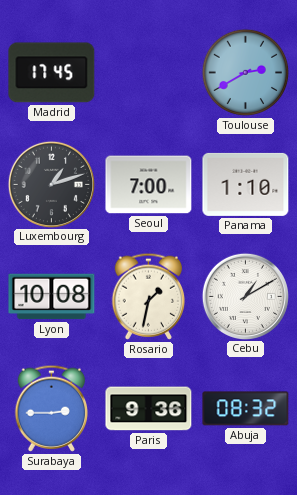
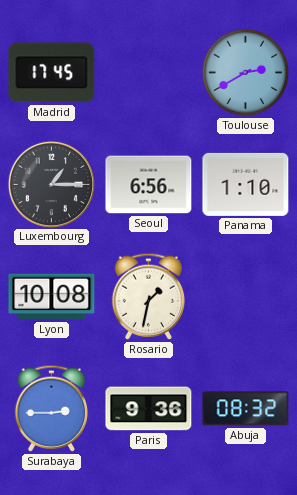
Luxembourg: 1:12 -> 1:15
Seoul: 7:00 -> 6:56
Cebu: 1:10 -> none
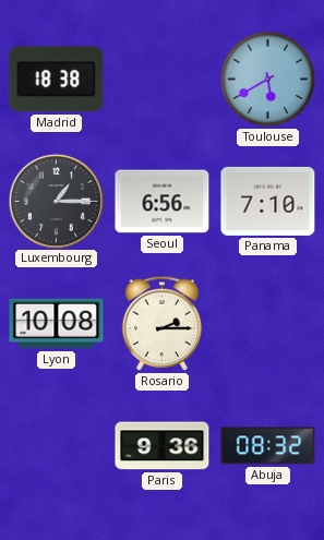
Madrid: 17:45 -> 18:38
Toulouse: 2:40 -> 5:40
Panama: 1:10 -> 7:10
Rosario: 1:32 -> 2:15
Surabaya: 2:45 -> none
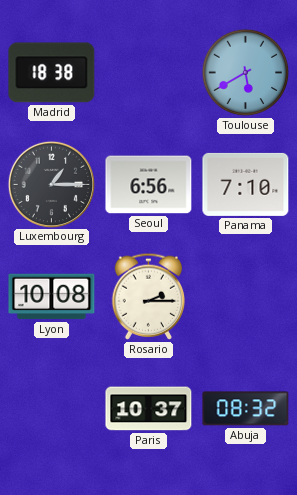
Paris: 9:36 -> 10:37
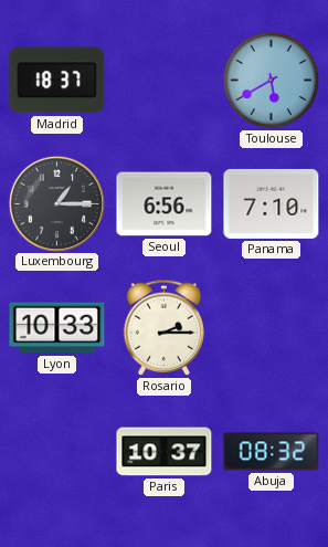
Madrid: 18:38 -> 18:37
Lyon: 10:08 -> 10:33
